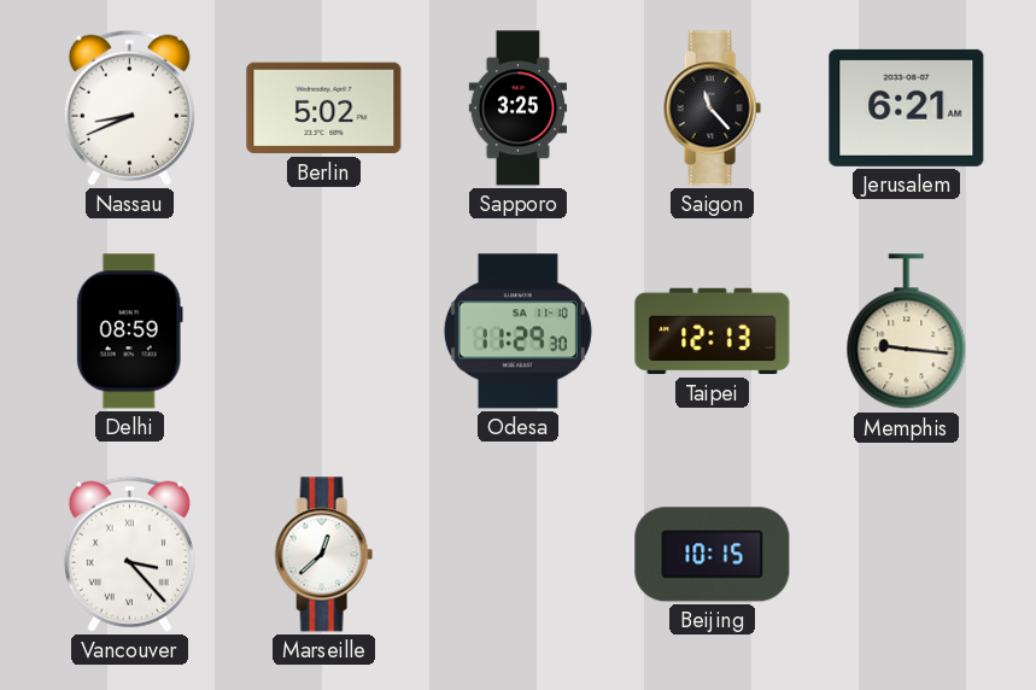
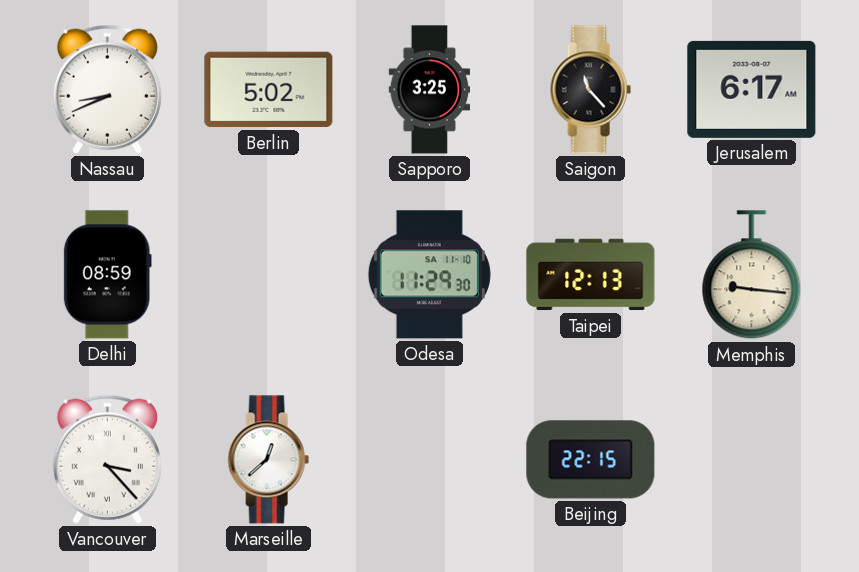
Jerusalem: 6:21 -> 6:17
Beijing: 10:15 -> 22:15
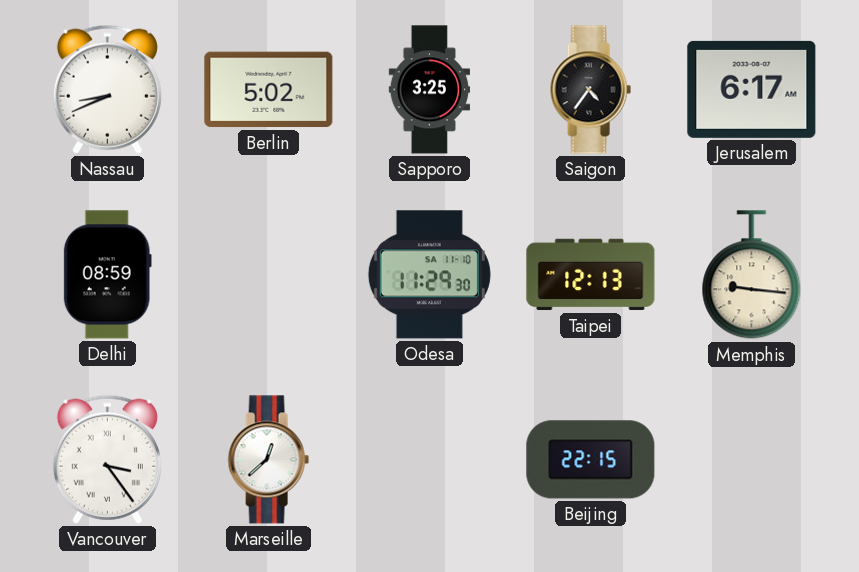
Saigon: 11:23 -> 4:36
Vancouver: 3:23 -> 3:24
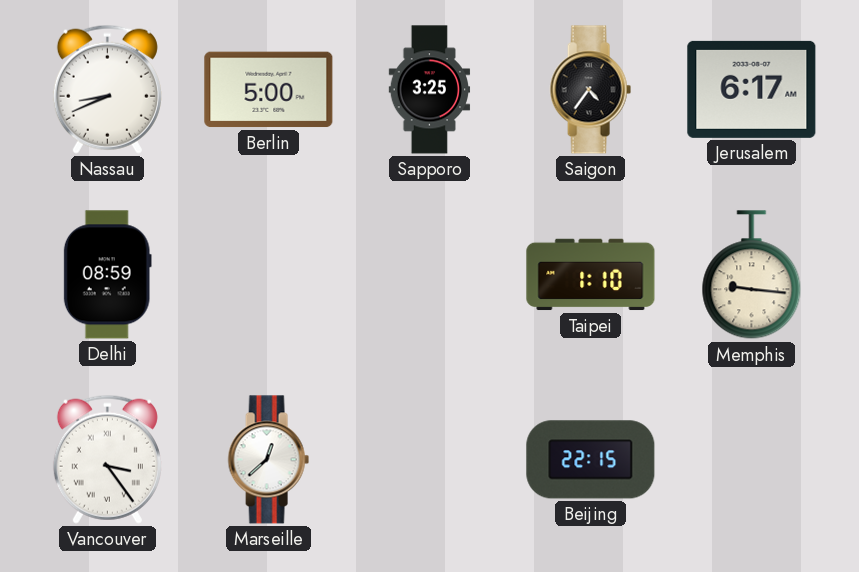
Berlin: 5:02 -> 5:00
Odesa: 11:29 -> none
Taipei: 12:13 -> 1:10
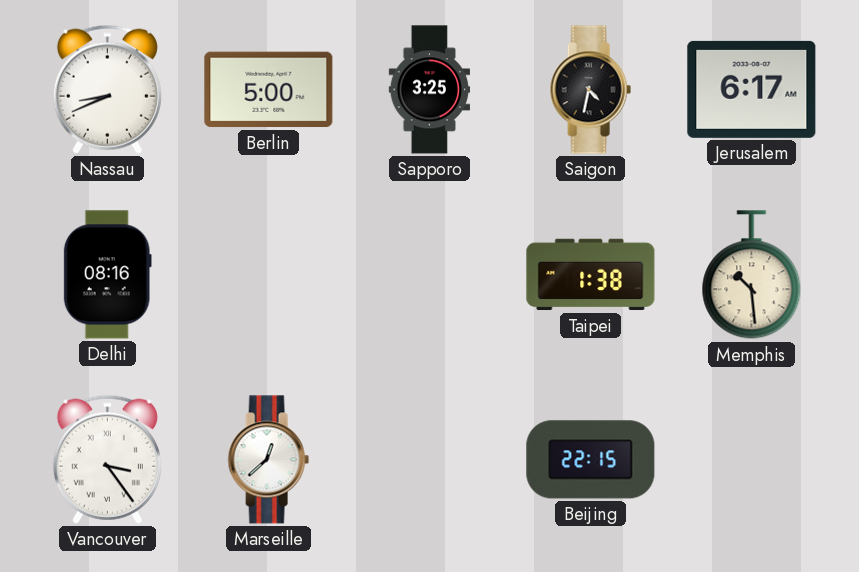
Saigon: 4:36 -> 4:32
Delhi: 08:59 -> 08:16
Taipei: 1:10 -> 1:38
Memphis: 9:16 -> 10:29
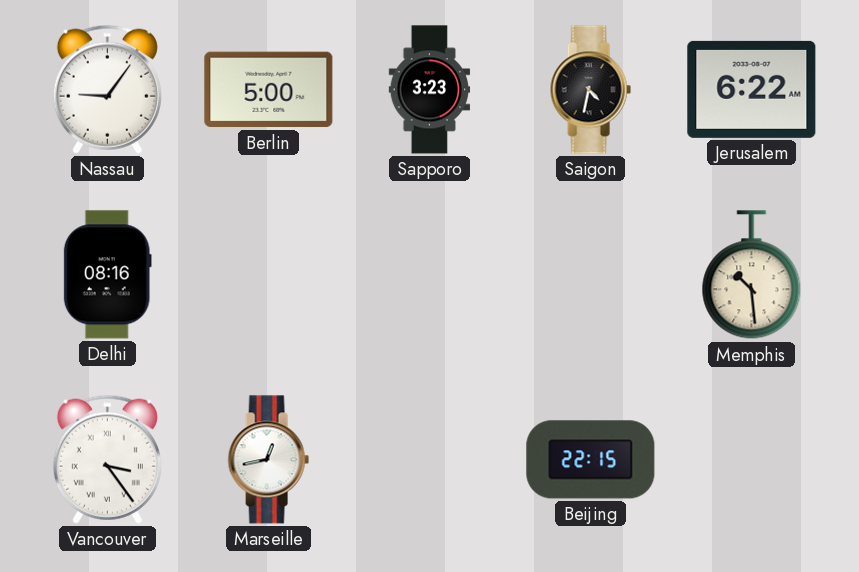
Nassau: 8:41 -> 9:06
Sapporo: 3:25 -> 3:23
Jerusalem: 6:17 -> 6:22
Taipei: 1:38 -> none
Marseille: 12:38 -> 12:43
